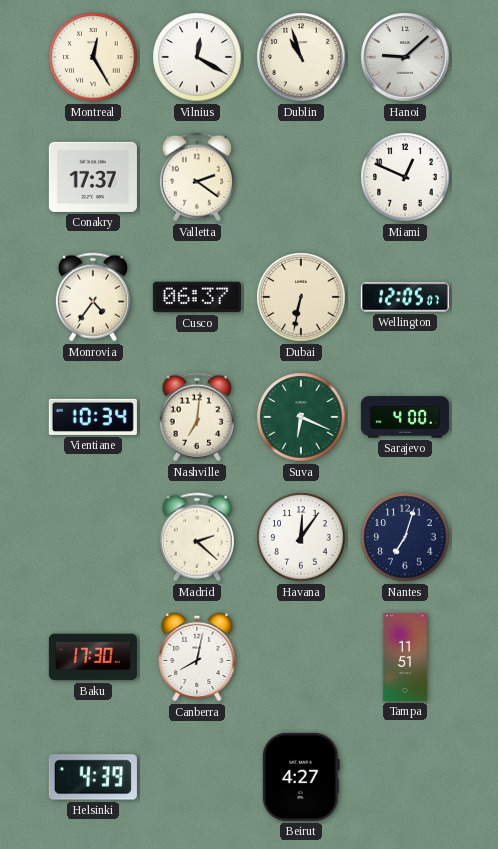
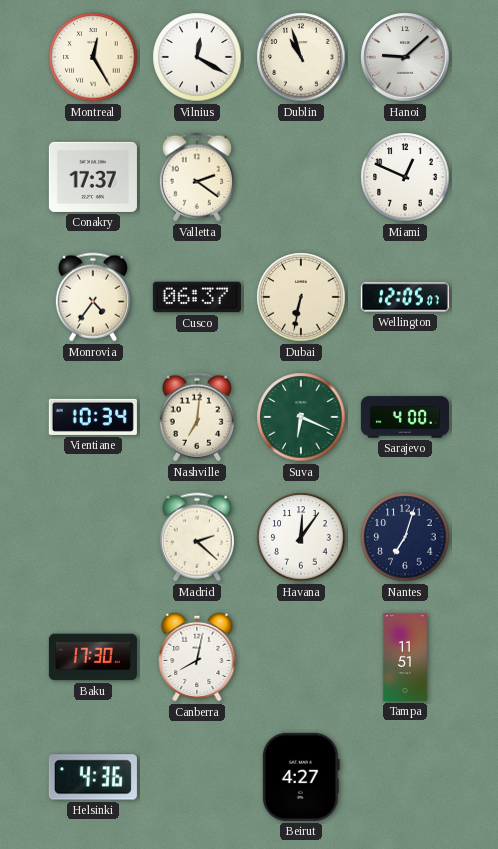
Helsinki: 4:39 -> 4:36
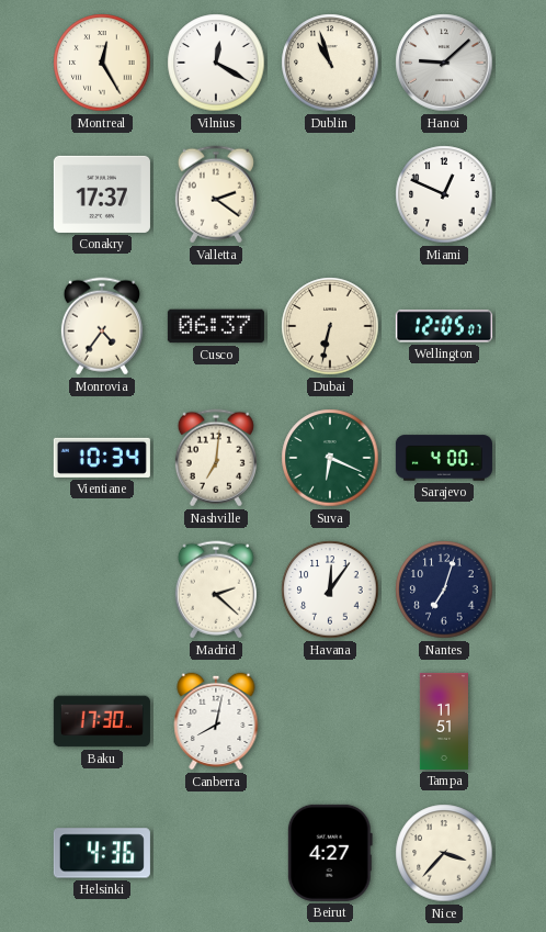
Nice: none -> 3:37
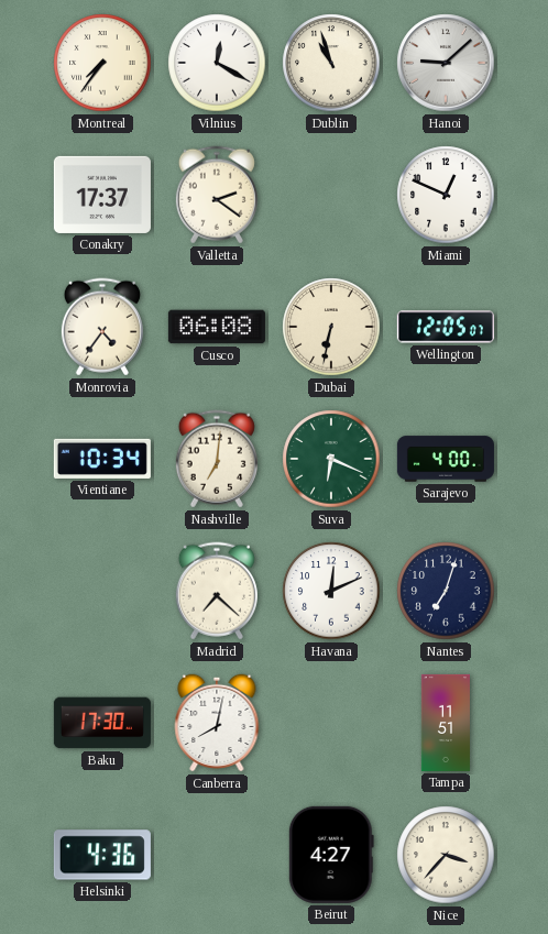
Montreal: 12:25 -> 7:36
Cusco: 06:37 -> 06:08
Madrid: 2:22 -> 7:22
Havana: 12:06 -> 12:11
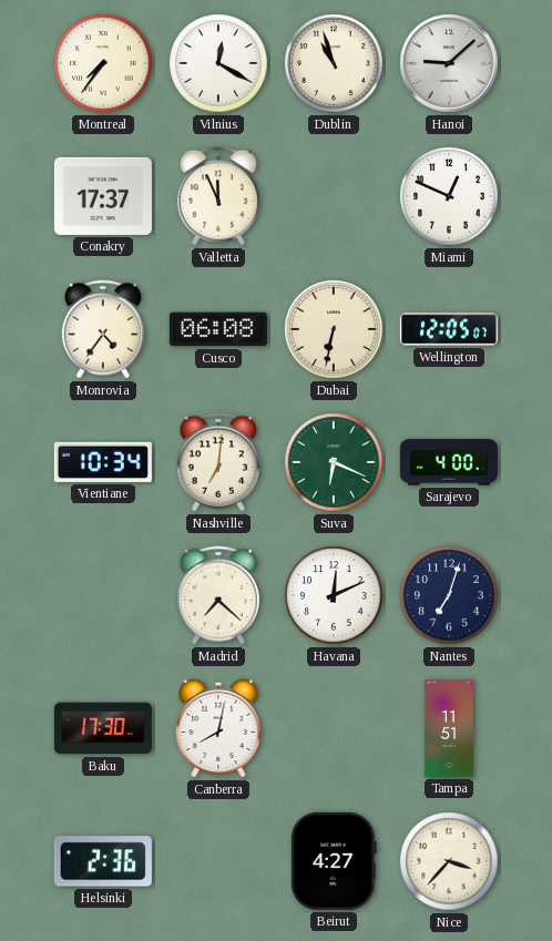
Valletta: 2:21 -> 11:56
Helsinki: 4:36 -> 2:36
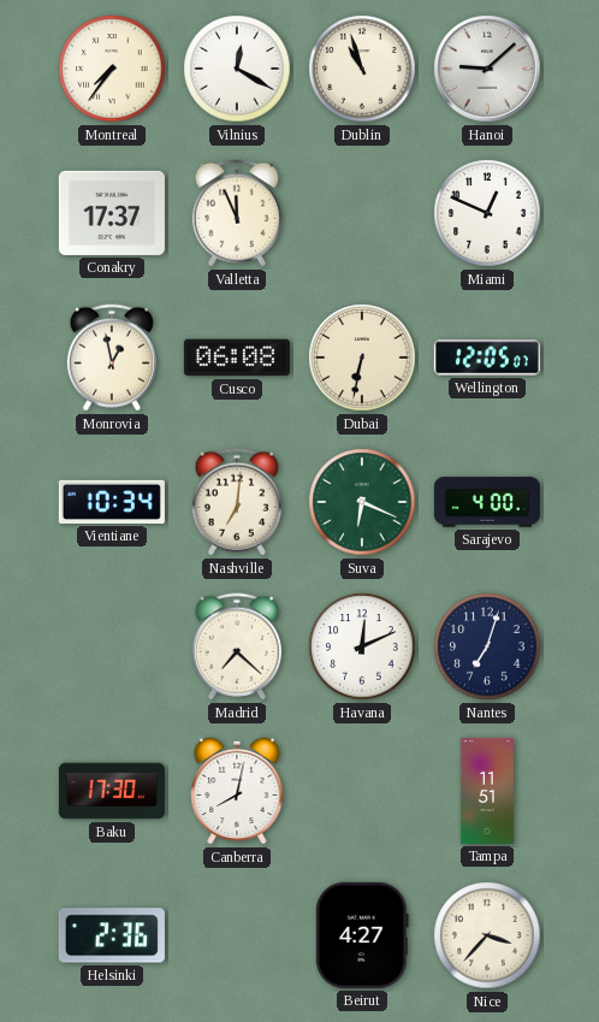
Monrovia: 4:36 -> 12:58
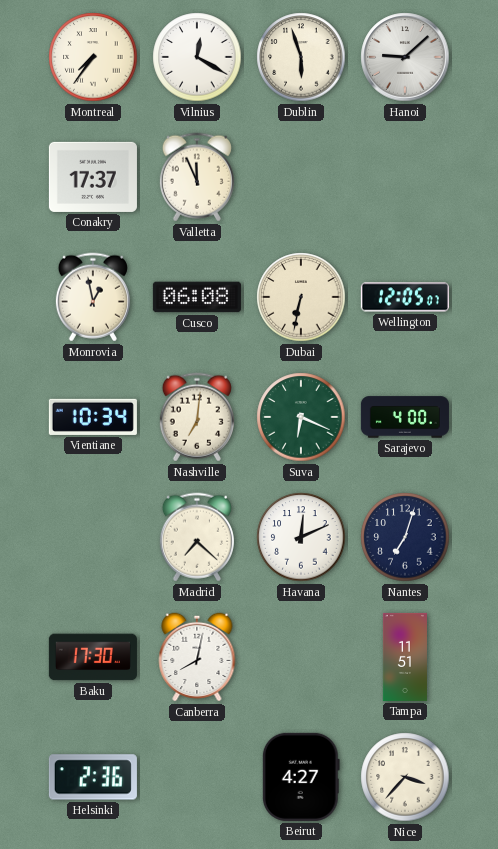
Dublin: 10:57 -> 5:57
Miami: 12:49 -> none
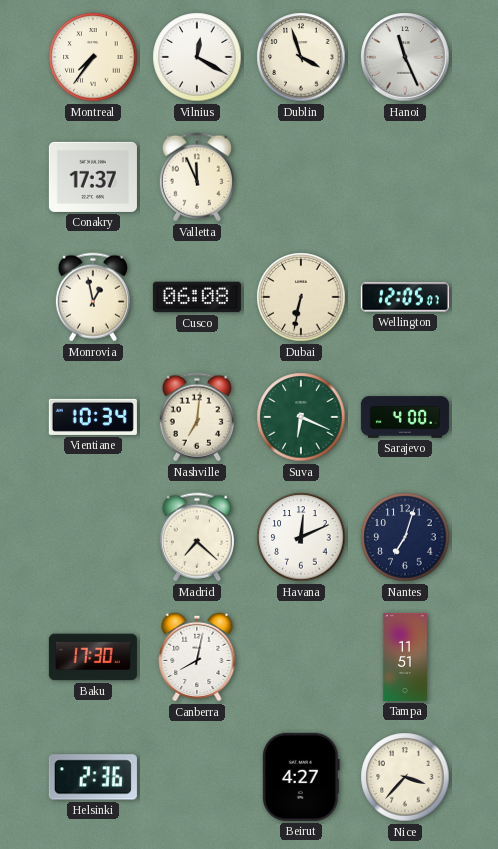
Dublin: 5:57 -> 3:57
Hanoi: 9:08 -> 11:26
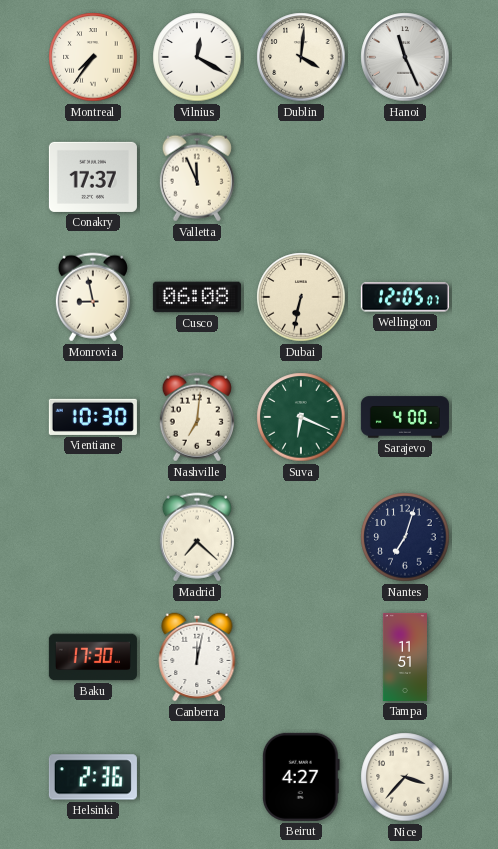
Dublin: 3:57 -> 4:01
Monrovia: 12:58 -> 8:58
Vientiane: 10:34 -> 10:30
Havana: 12:11 -> none
Canberra: 8:02 -> 12:02
